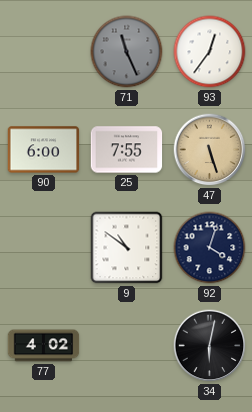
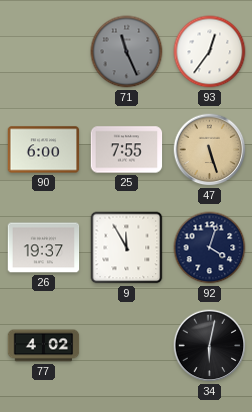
26: none -> 19:37
9: 10:51 -> 11:55
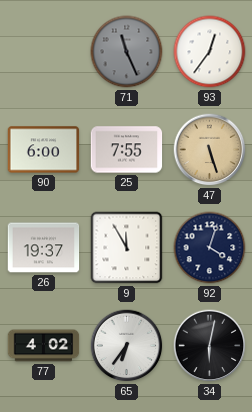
65: none -> 6:36
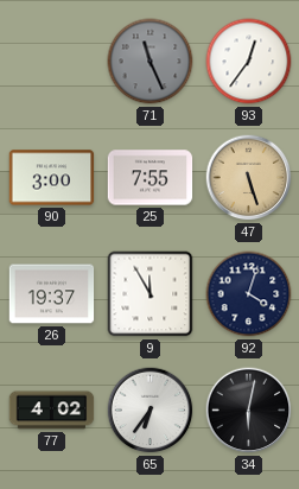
90: 6:00 -> 3:00
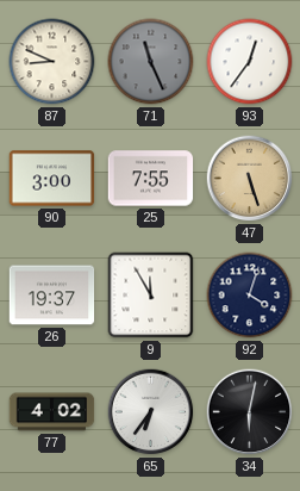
87: none -> 8:49
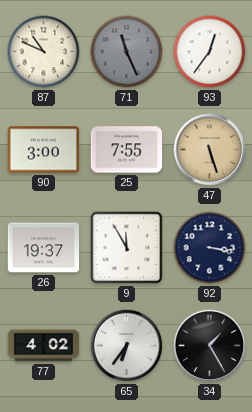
87: 8:49 -> 10:49
92: 4:03 -> 3:17
34: 6:02 -> 1:25
